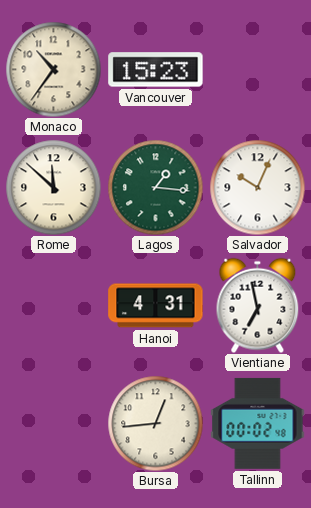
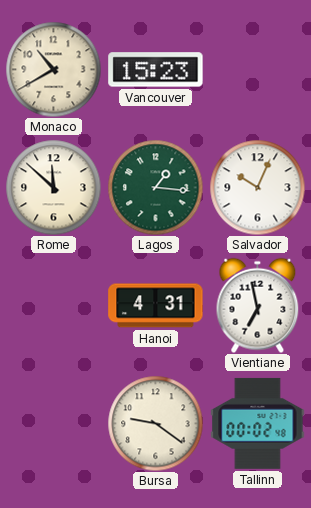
Monaco: 10:36 -> 10:40
Bursa: 12:44 -> 9:21
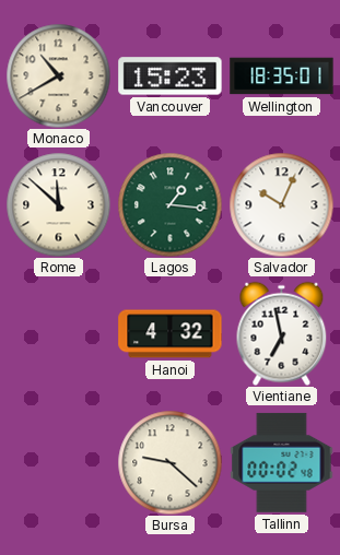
Wellington: none -> 18:35
Hanoi: 4:31 -> 4:32
Bursa: 9:21 -> 9:22
